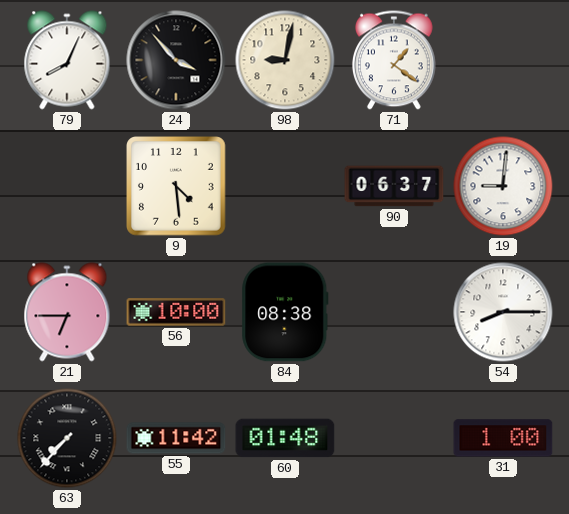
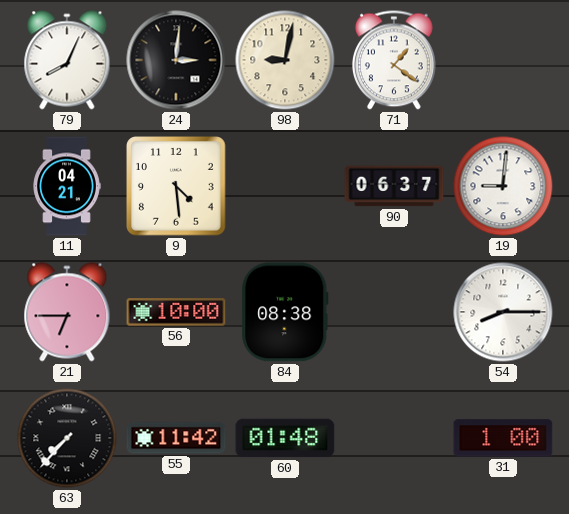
24: 3:53 -> 3:01
11: none -> 04:21
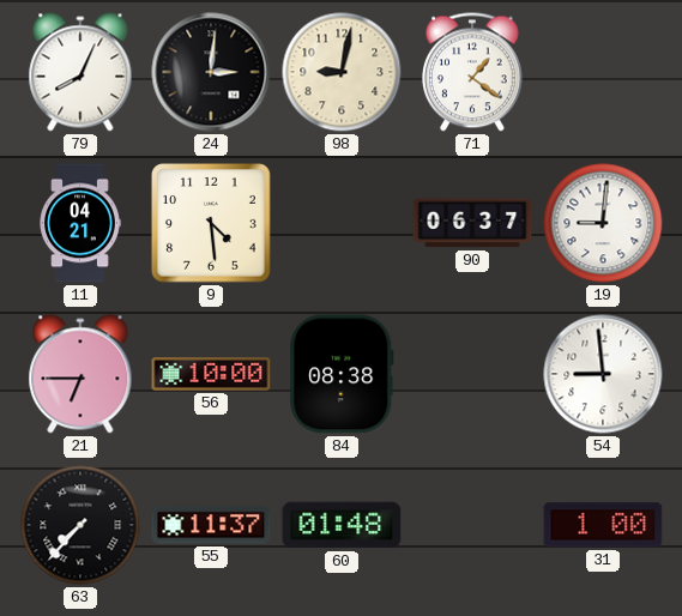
54: 8:15 -> 8:59
55: 11:42 -> 11:37
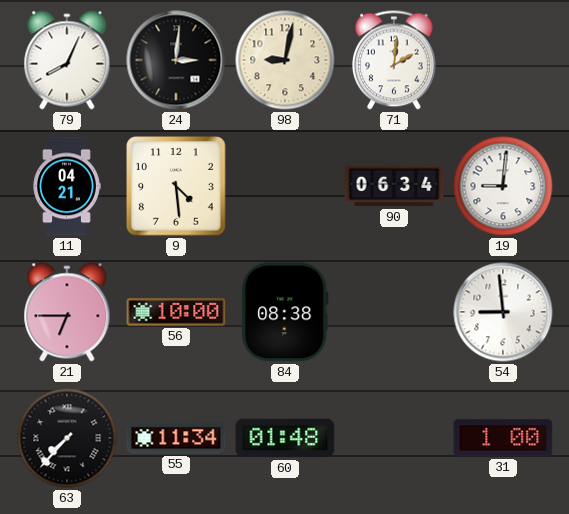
71: 1:21 -> 2:01
90: 06:37 -> 06:34
55: 11:37 -> 11:34
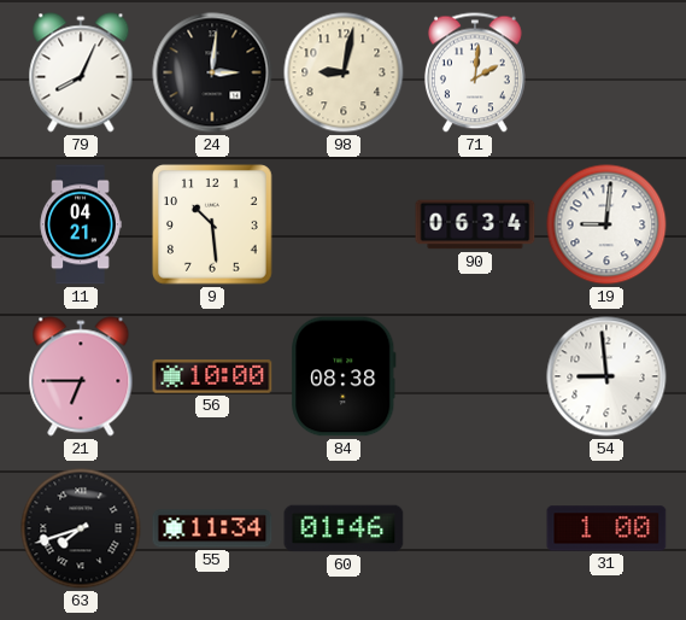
9: 4:29 -> 10:29
63: 7:37 -> 7:42
60: 01:48 -> 01:46
